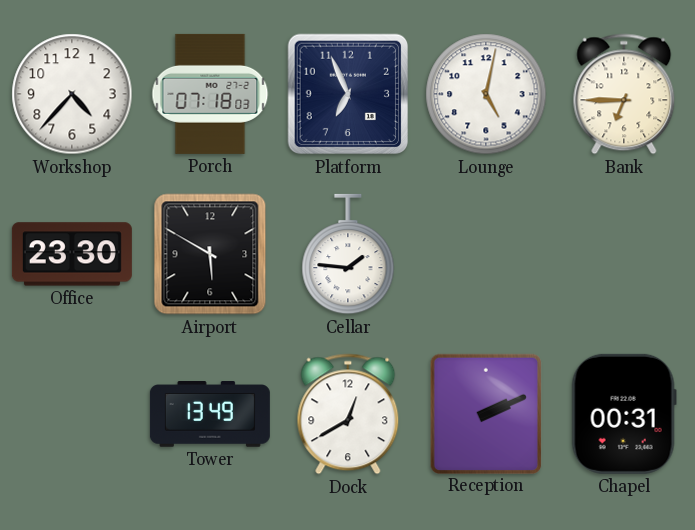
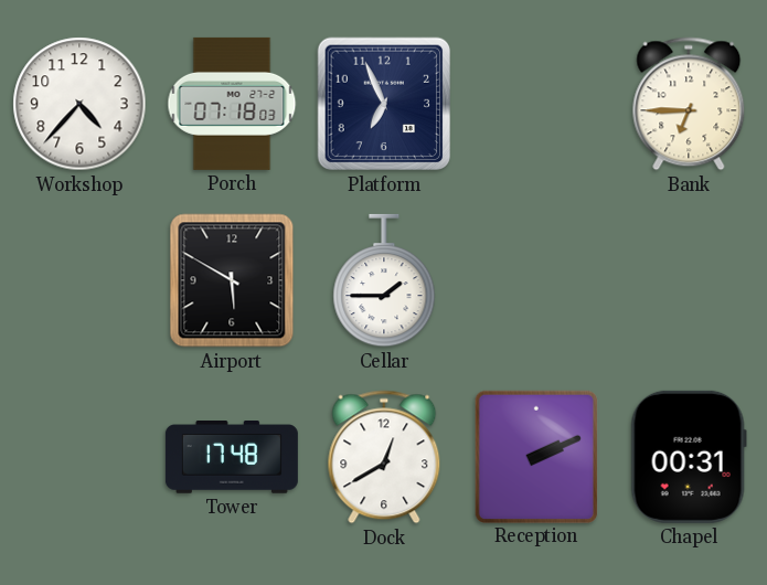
Lounge: 5:02 -> none
Office: 23:30 -> none
Cellar: 1:46 -> 1:45
Tower: 13:49 -> 17:48
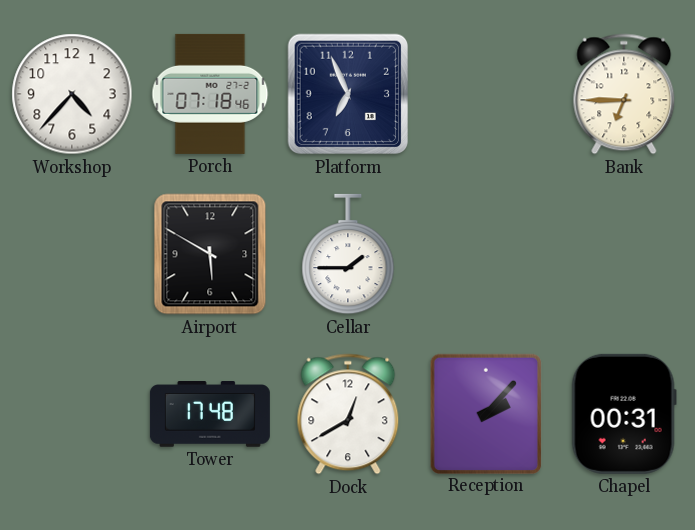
Porch: 07:18:03 -> 07:18:46
Reception: 2:11 -> 2:07
